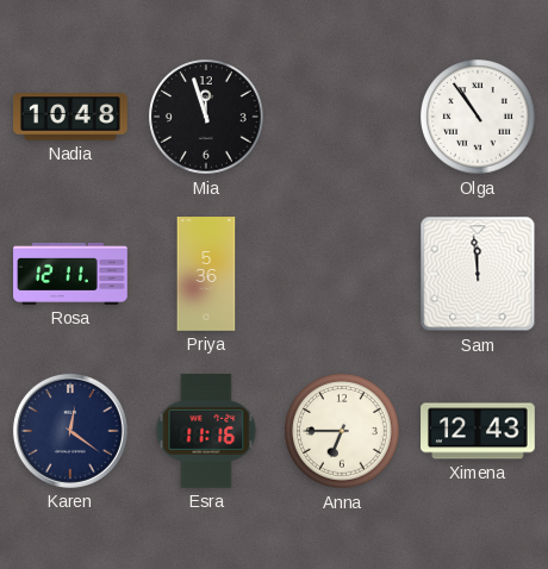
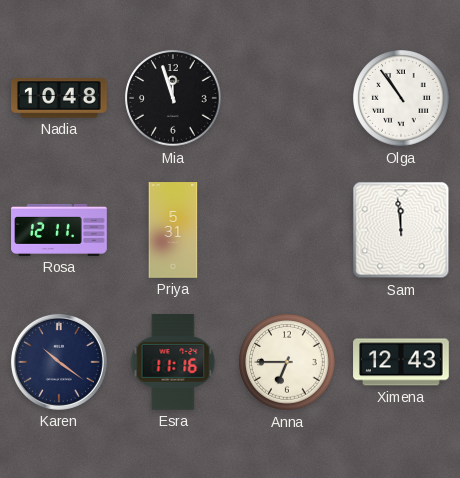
Priya: 5:36 -> 5:31
Karen: 12:21 -> 10:21
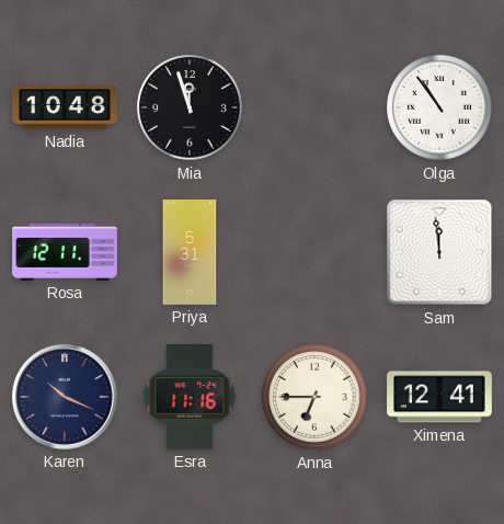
Karen: 10:21 -> 10:19
Ximena: 12:43 -> 12:41
